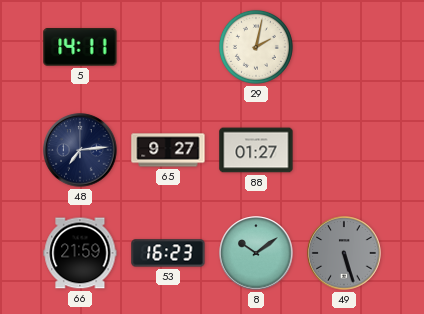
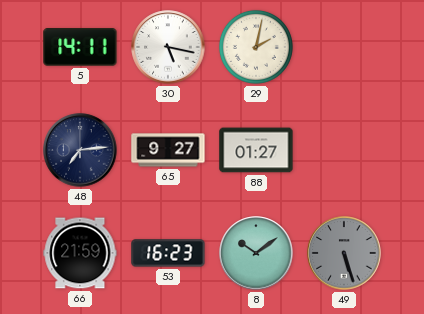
30: none -> 5:17
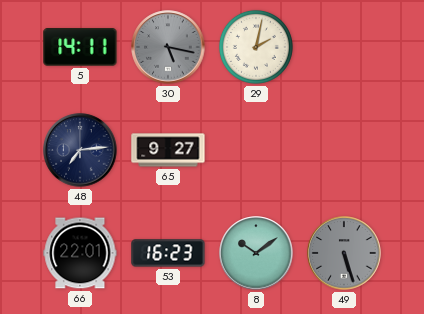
30 dial: white -> grey
88: 01:27 -> none
66: 21:59 -> 22:01
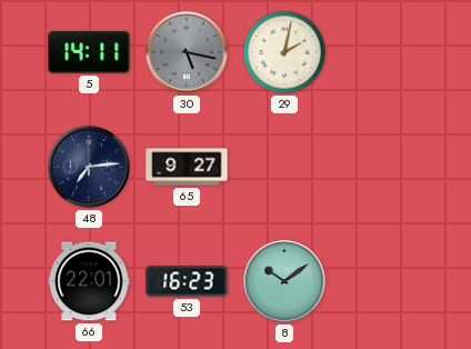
49: 5:27 -> none
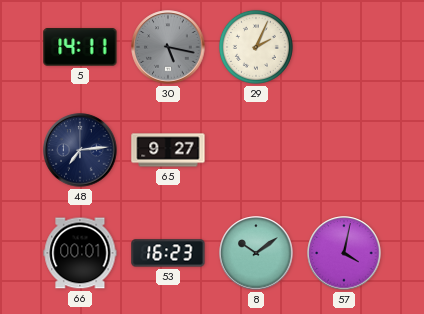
29: 2:02 -> 2:04
66: 22:01 -> 00:01
57: none -> 4:02
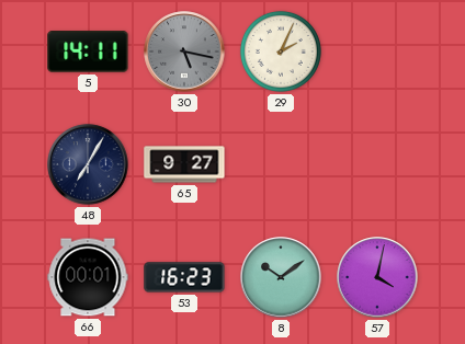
48: 7:14 -> 7:05
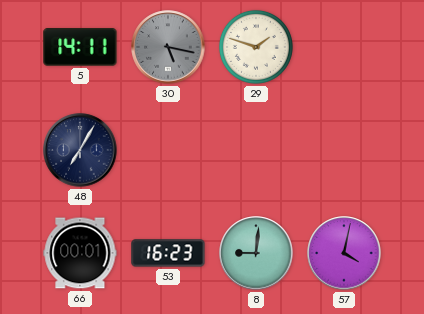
29: 2:04 -> 1:48
65: 9:27 -> none
8: 10:09 -> 9:01
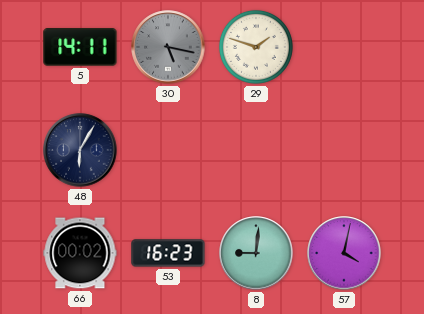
48: 7:05 -> 6:05
66: 00:01 -> 00:02
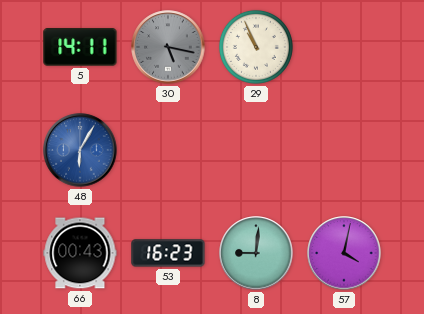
29: 1:48 -> 10:56
48 dial: navy -> blue
66: 00:02 -> 00:43
